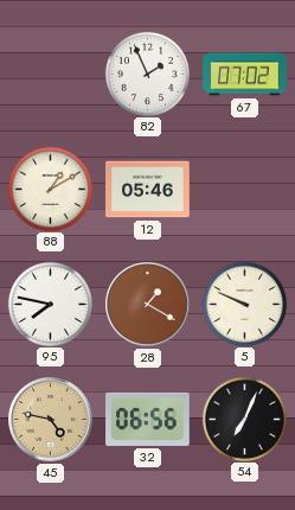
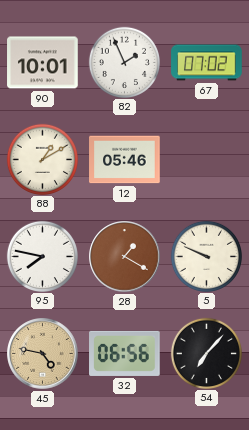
90: none -> 10:01
54: 7:04 -> 7:07
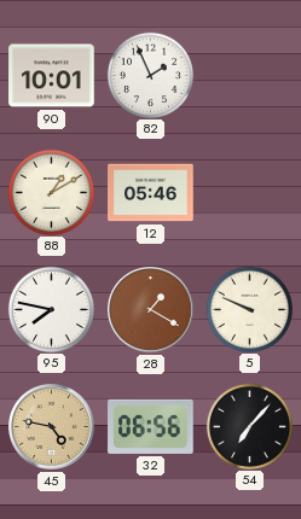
67: 07:02 -> none
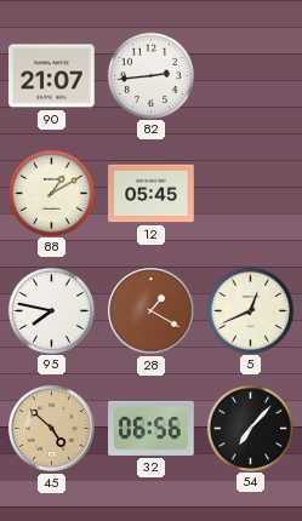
90: 10:01 -> 21:07
82: 1:56 -> 2:44
12: 05:46 -> 05:45
5: 9:49 -> 12:41
45: 4:47 -> 4:52
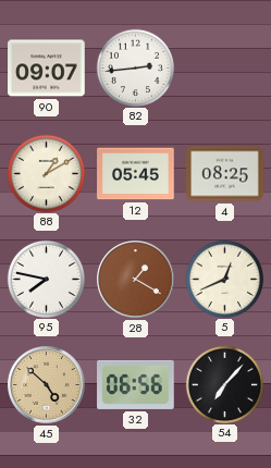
90: 21:07 -> 09:07
4: none -> 08:25
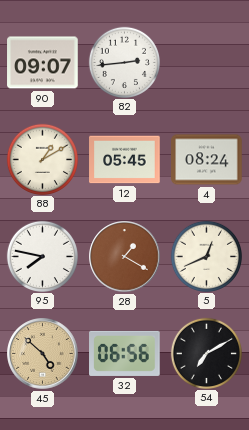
4: 08:25 -> 08:24
54: 7:07 -> 7:10
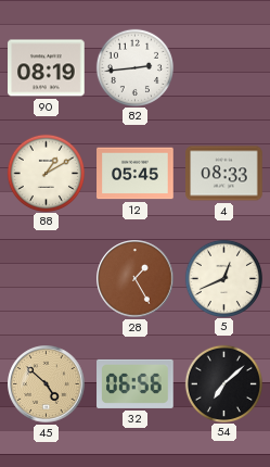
90: 09:07 -> 08:19
4: 08:24 -> 08:33
95: 7:47 -> none
28: 1:20 -> 1:25
54: 7:10 -> 7:08
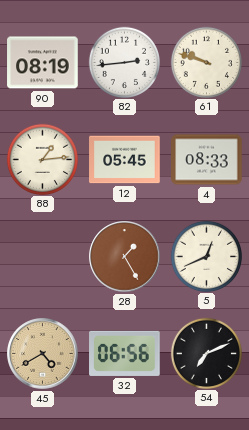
61: none -> 9:48
88: 1:10 -> 1:14
45: 4:52 -> 4:40
54: 7:08 -> 7:11
